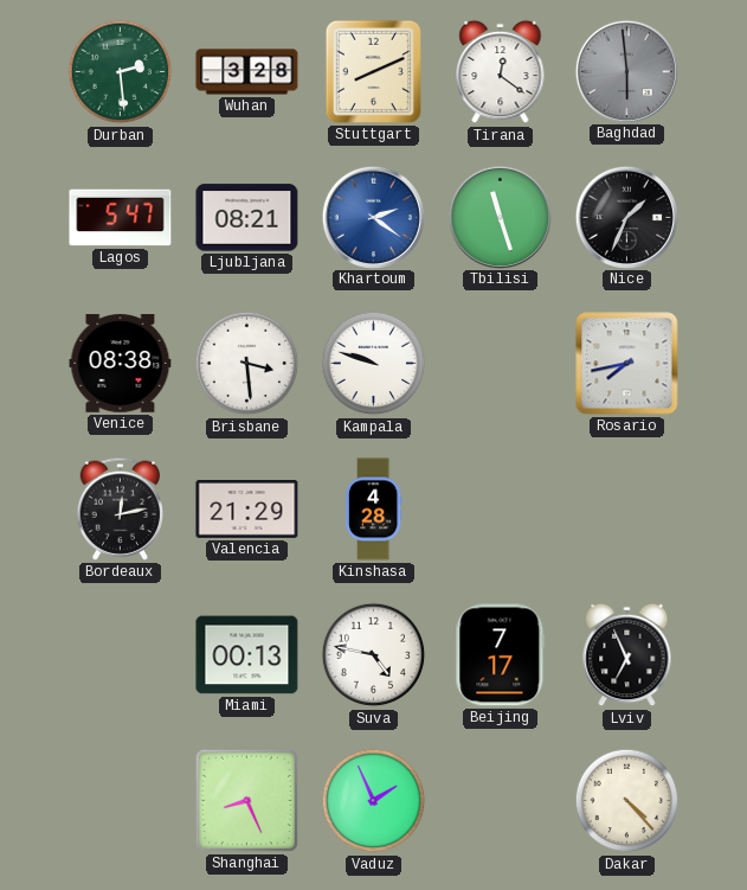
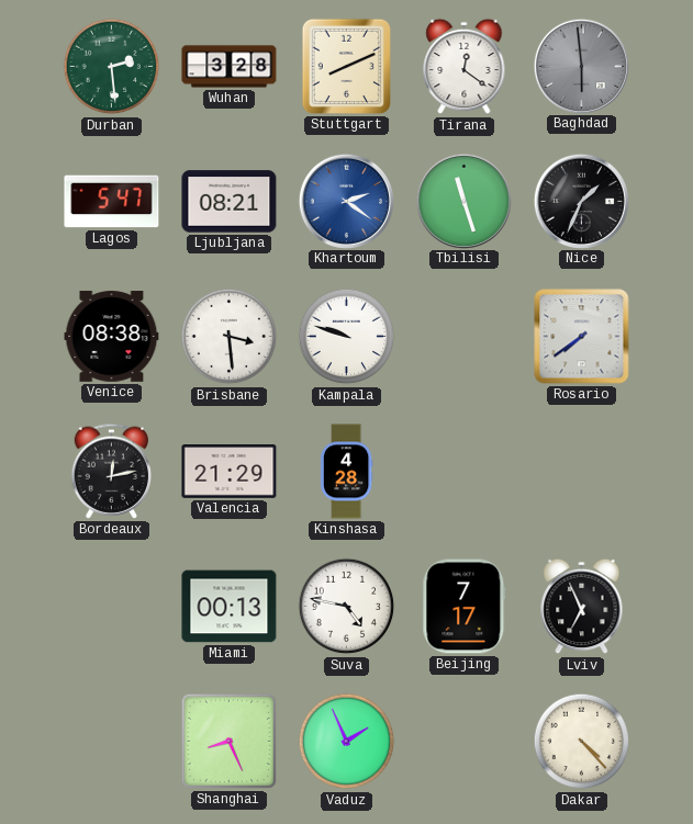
Rosario: 7:43 -> 7:39
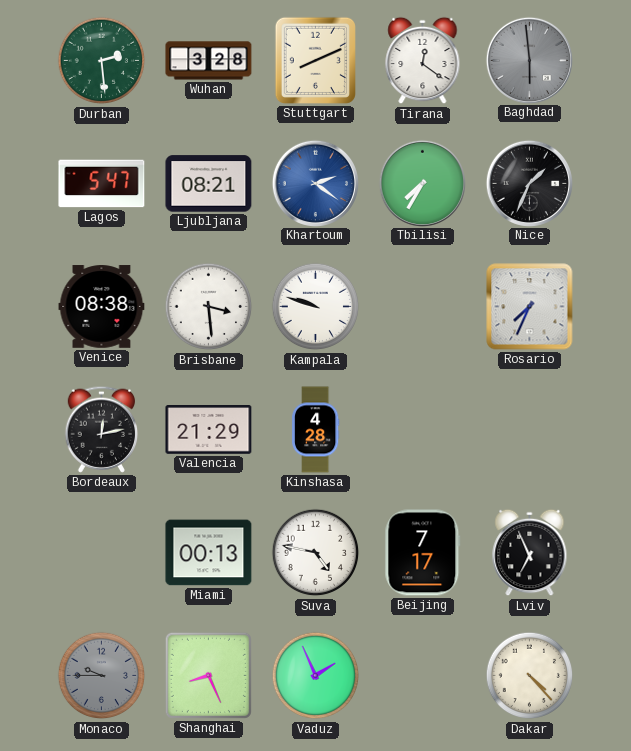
Tbilisi: 11:27 -> 7:35
Rosario: 7:39 -> 7:34
Monaco: none -> 9:45
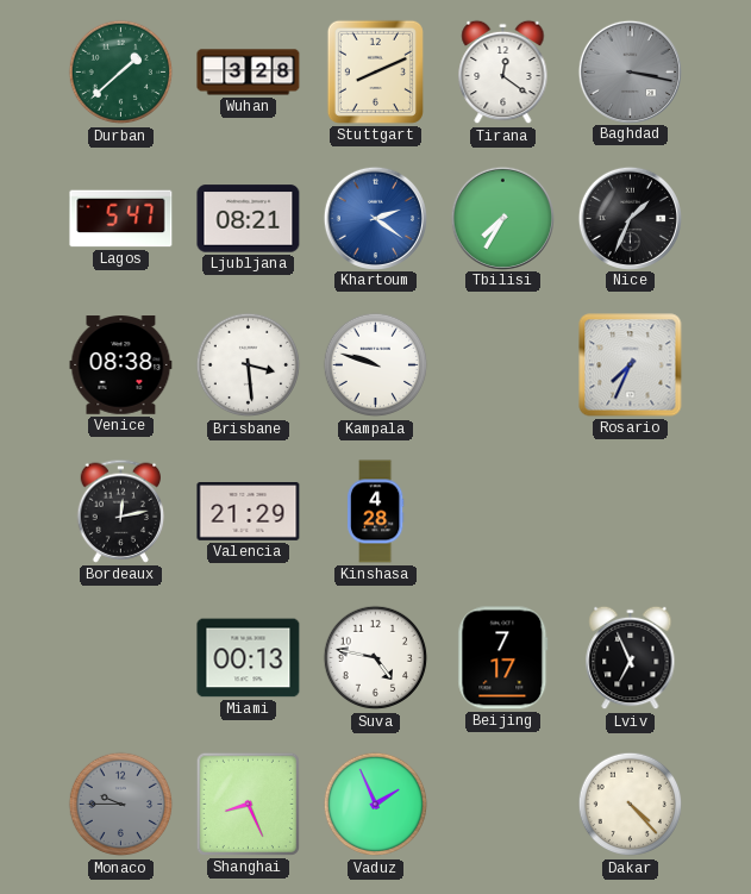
Durban: 2:29 -> 1:38
Baghdad: 5:59 -> 3:17
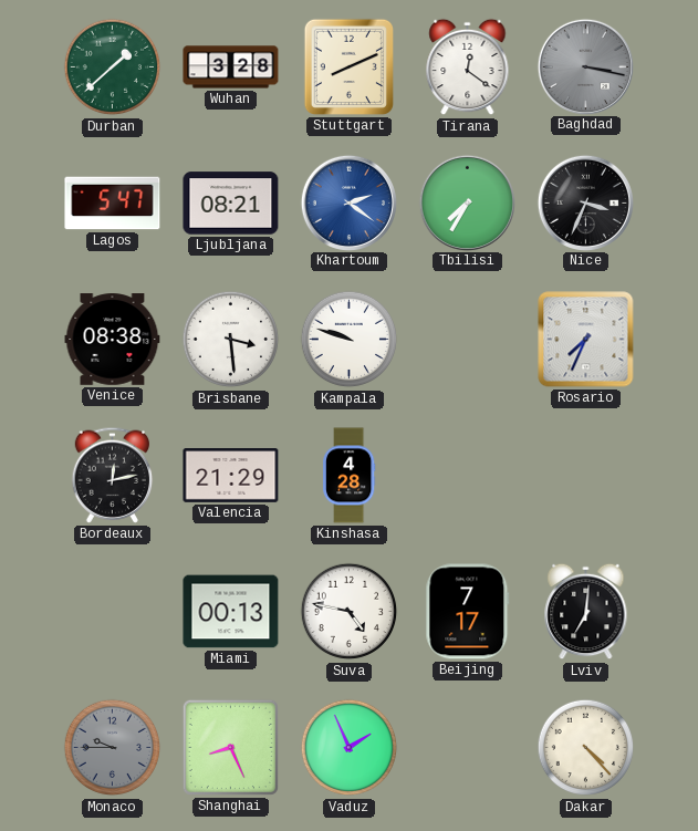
Nice: 1:34 -> 3:34
Lviv: 6:56 -> 7:01
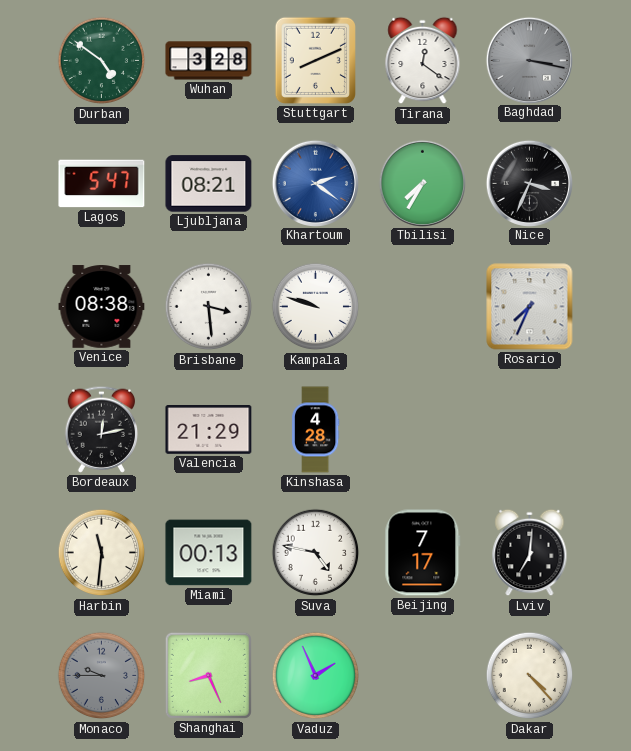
Durban: 1:38 -> 4:51
Harbin: none -> 11:31
